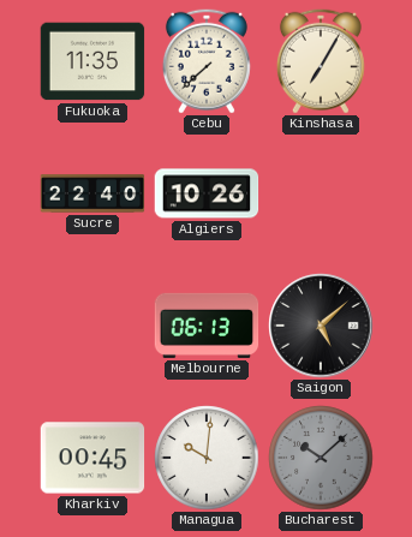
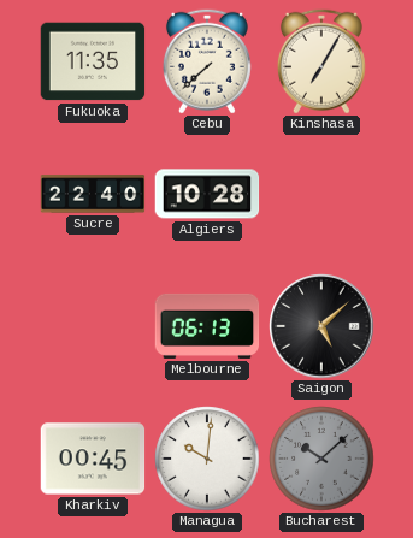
Algiers: 10:26 -> 10:28
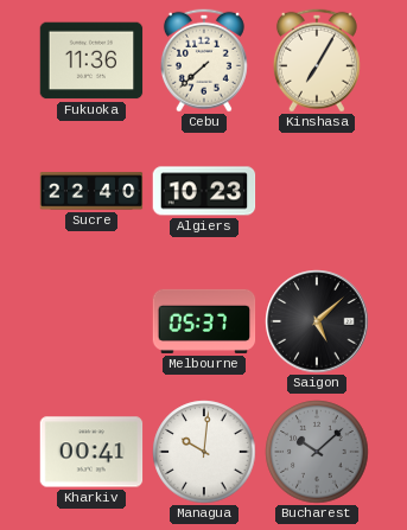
Fukuoka: 11:35 -> 11:36
Algiers: 10:28 -> 10:23
Melbourne: 06:13 -> 05:37
Kharkiv: 00:45 -> 00:41
